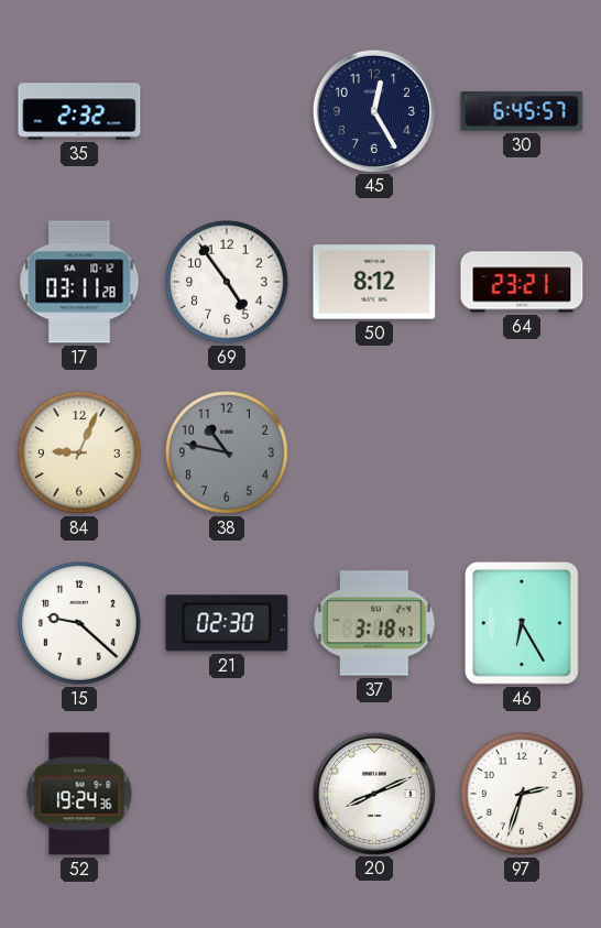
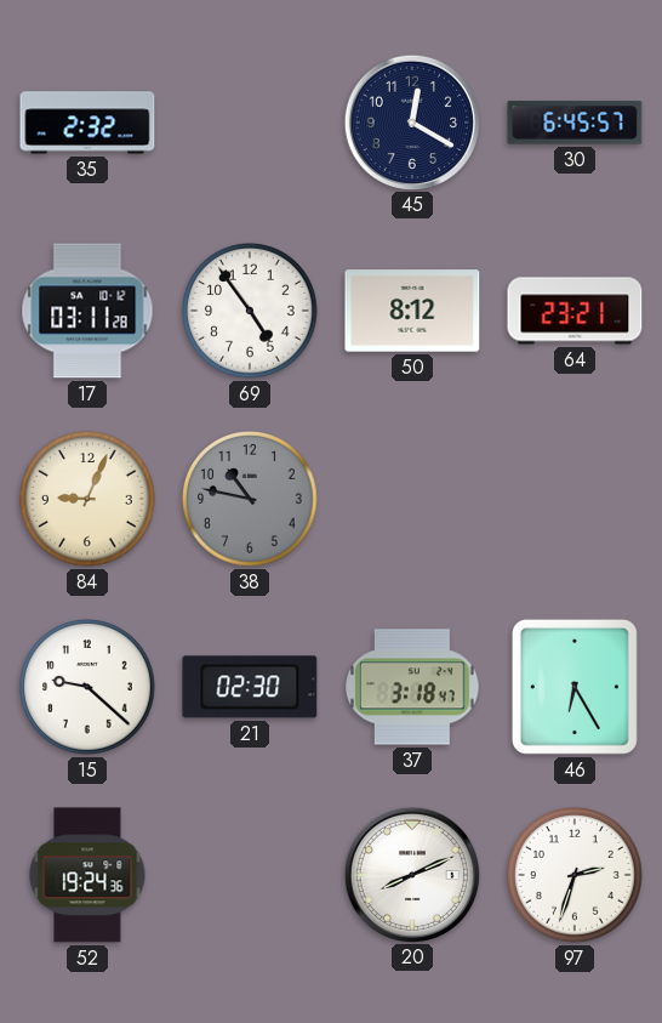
45: 12:25 -> 12:20
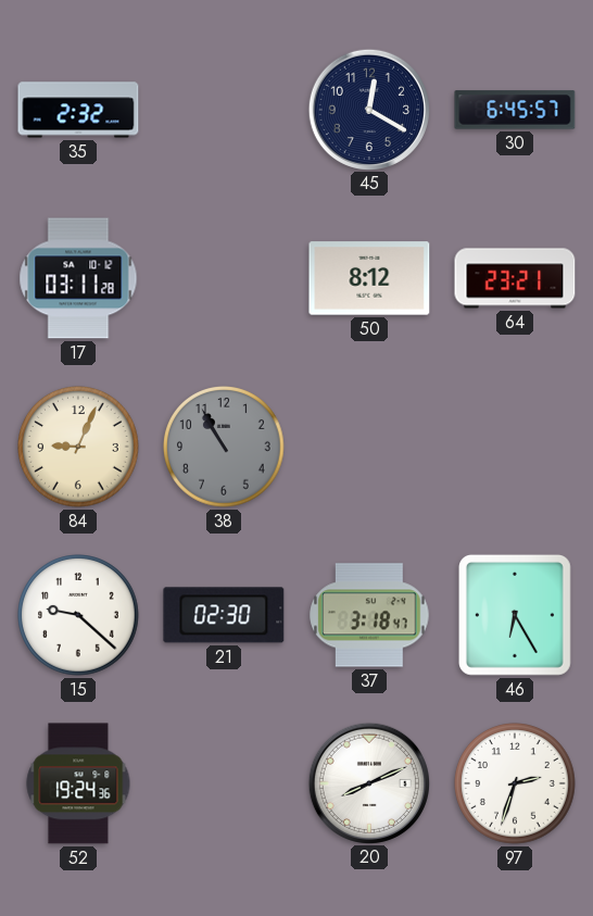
69: 4:54 -> none
38: 10:47 -> 10:55
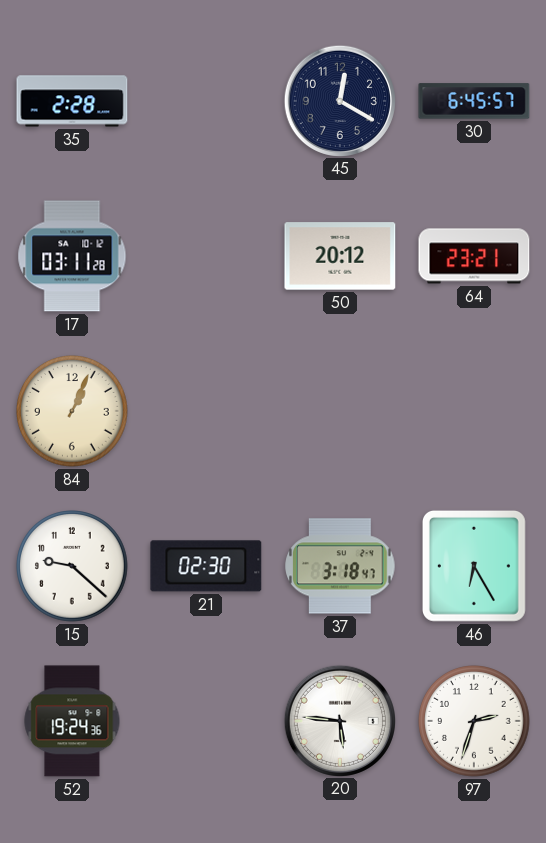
35: 2:32 -> 2:28
50: 8:12 -> 20:12
84: 9:04 -> 1:04
38: 10:55 -> none
20: 8:11 -> 5:46
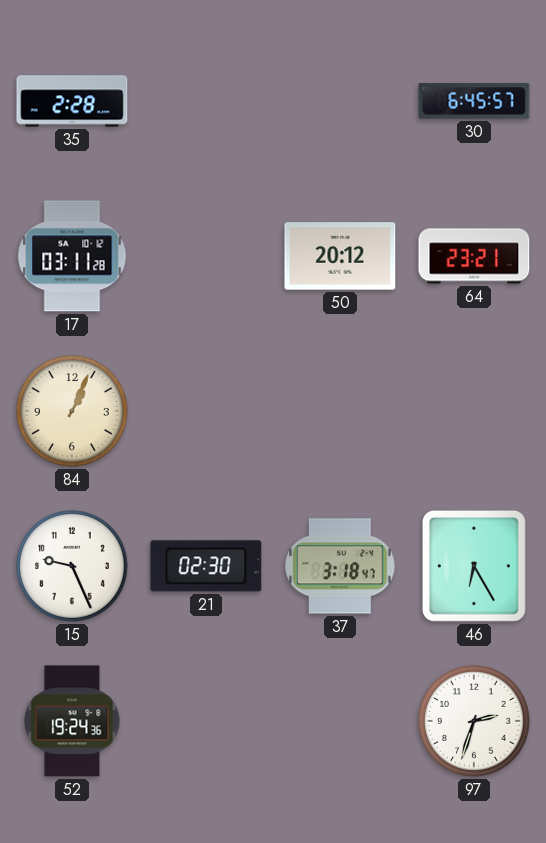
45: 12:20 -> none
15: 9:22 -> 9:26
20: 5:46 -> none
